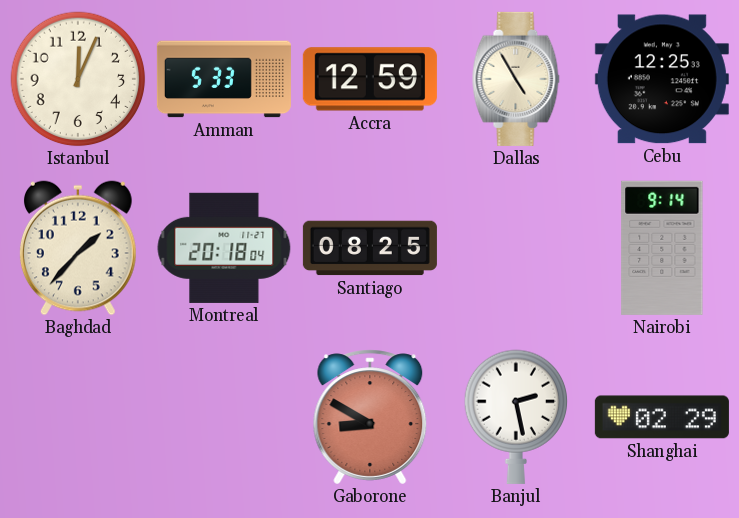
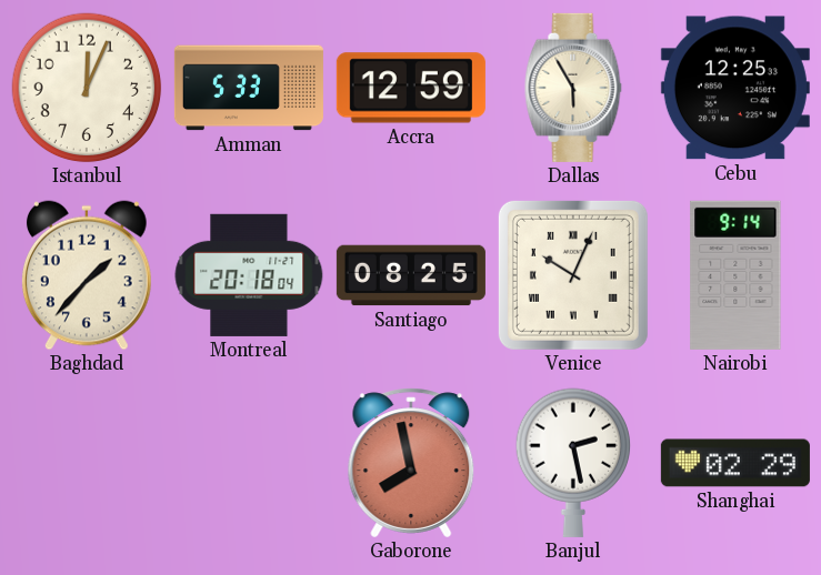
Dallas: 4:55 -> 5:55
Venice: none -> 10:04
Gaborone: 8:50 -> 7:58
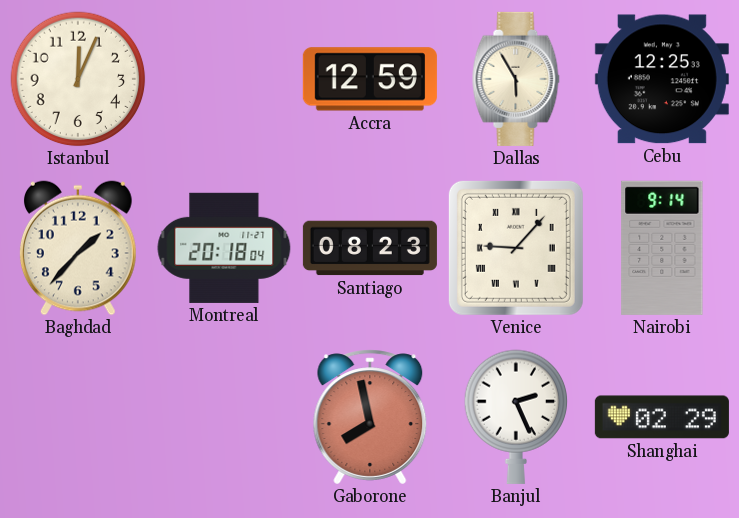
Amman: 5:33 -> none
Santiago: 08:25 -> 08:23
Venice: 10:04 -> 9:07
Banjul: 2:28 -> 2:26
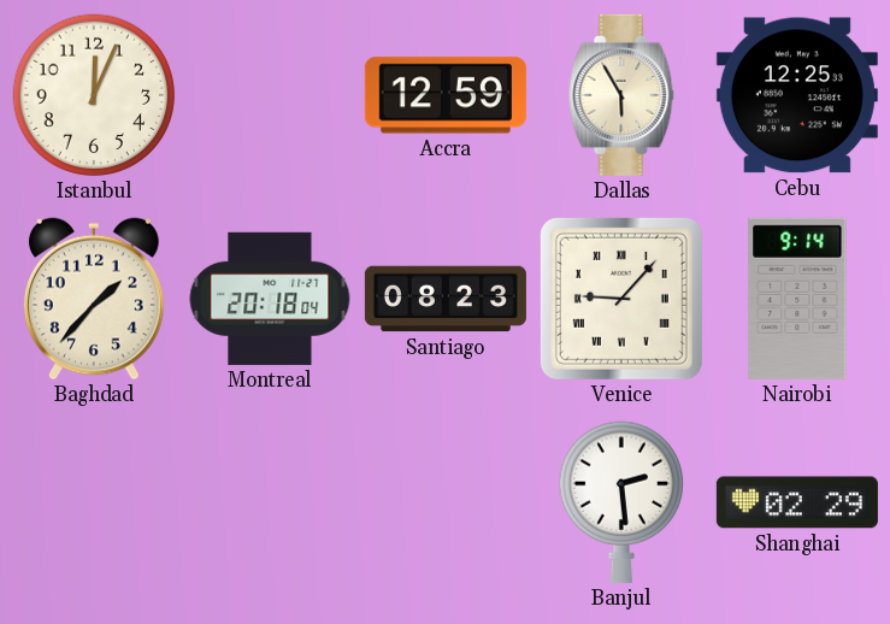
Gaborone: 7:58 -> none
Banjul: 2:26 -> 2:29
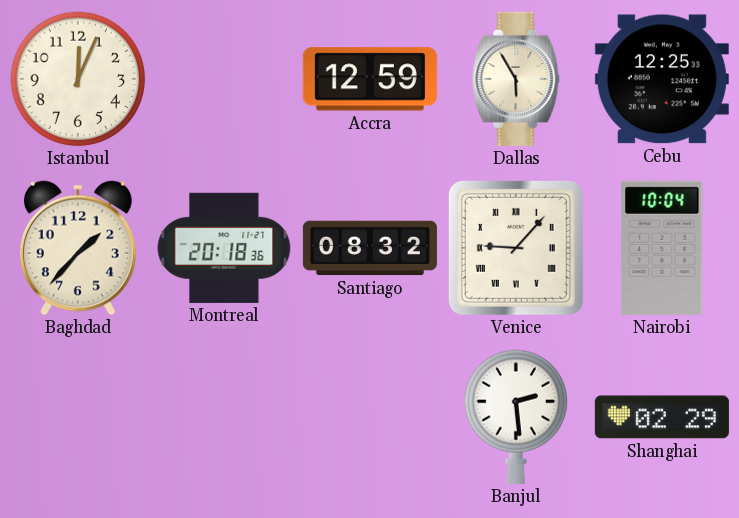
Montreal: 20:18:04 -> 20:18:36
Santiago: 08:23 -> 08:32
Nairobi: 9:14 -> 10:04
